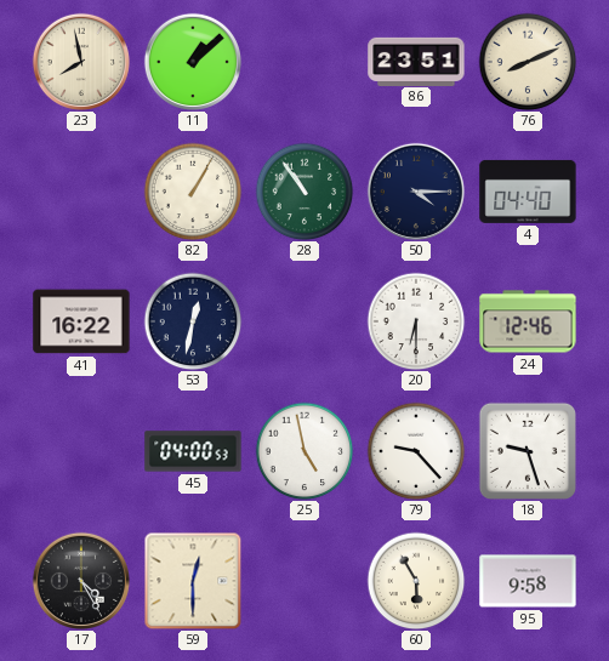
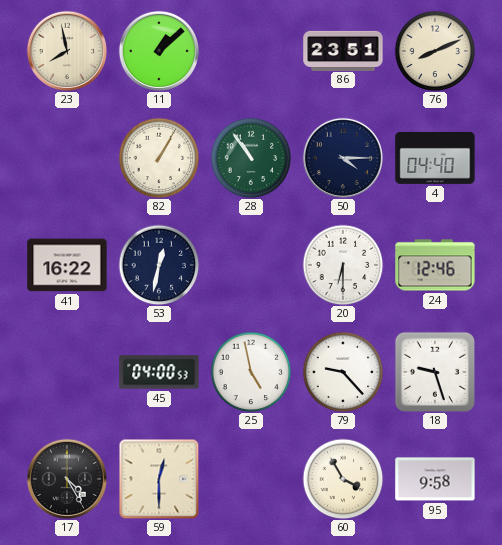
60: 5:55 -> 3:55
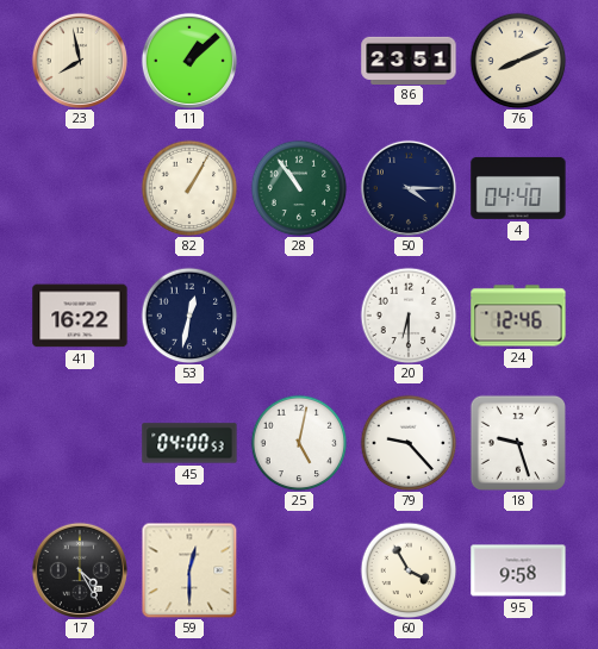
25: 4:58 -> 5:02
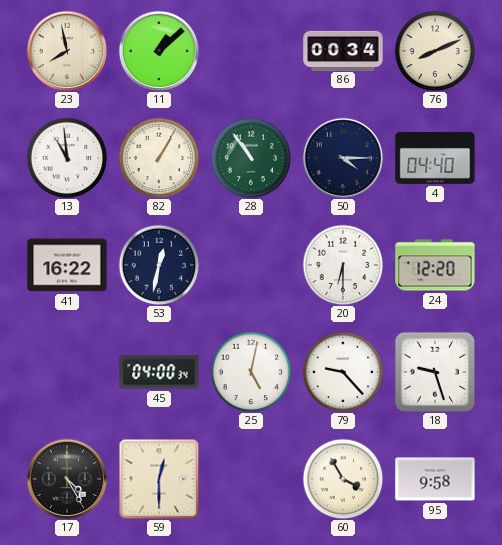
86: 23:51 -> 00:34
13: none -> 10:59
24: 12:46 -> 12:20
45: 04:00:53 -> 04:00:34
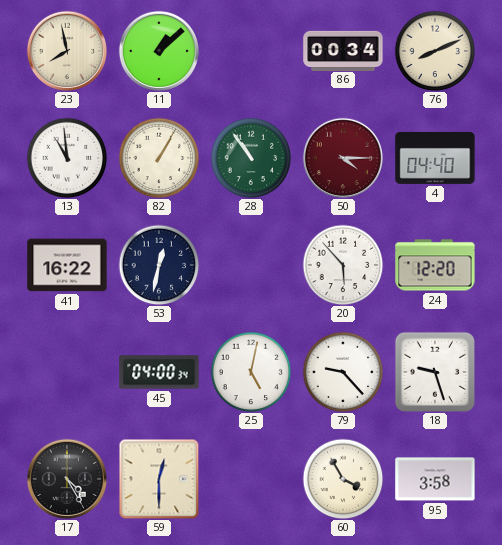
50 dial: navy -> burgundy
20: 6:30 -> 5:53
95: 9:58 -> 3:58
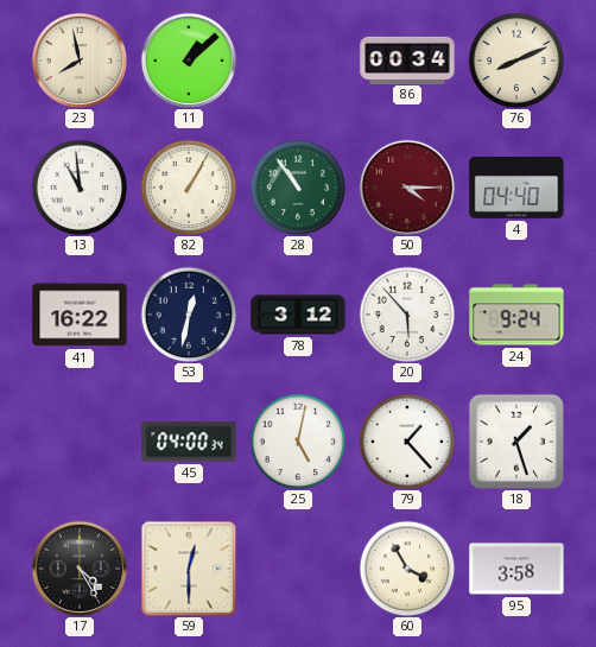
78: none -> 3:12
24: 12:20 -> 9:24
79: 9:23 -> 1:23
18: 9:27 -> 1:27
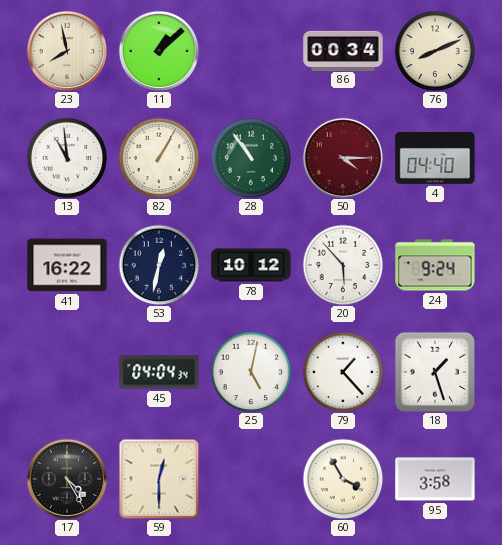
78: 3:12 -> 10:12
45: 04:00 -> 04:04
